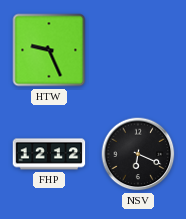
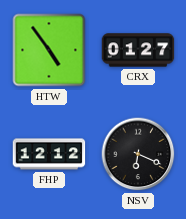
HTW: 9:26 -> 4:54
CRX: none -> 01:27
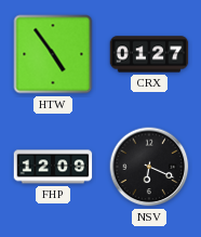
FHP: 12:12 -> 12:09
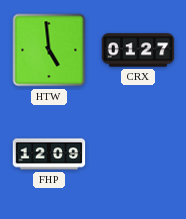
HTW: 4:54 -> 4:59
NSV: 6:19 -> none
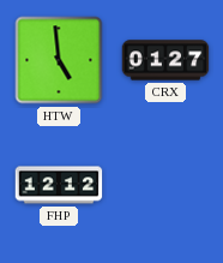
FHP: 12:09 -> 12:12
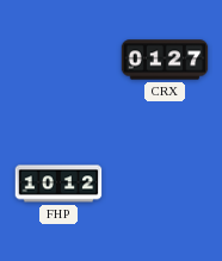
HTW: 4:59 -> none
FHP: 12:12 -> 10:12
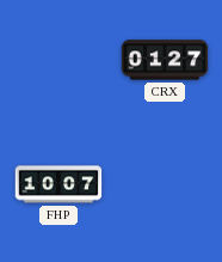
FHP: 10:12 -> 10:07
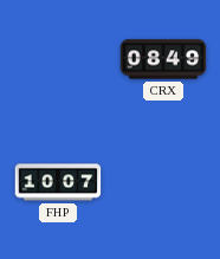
CRX: 01:27 -> 08:49
